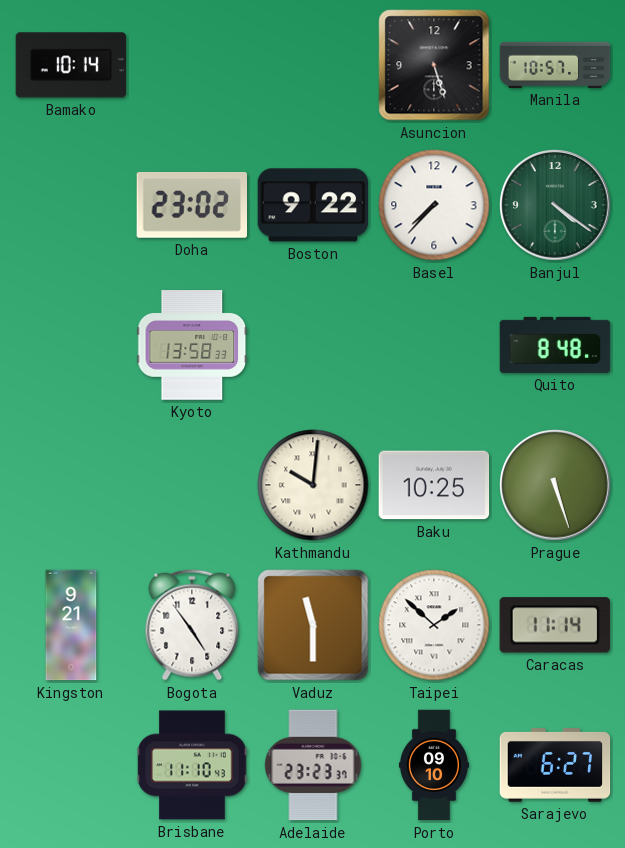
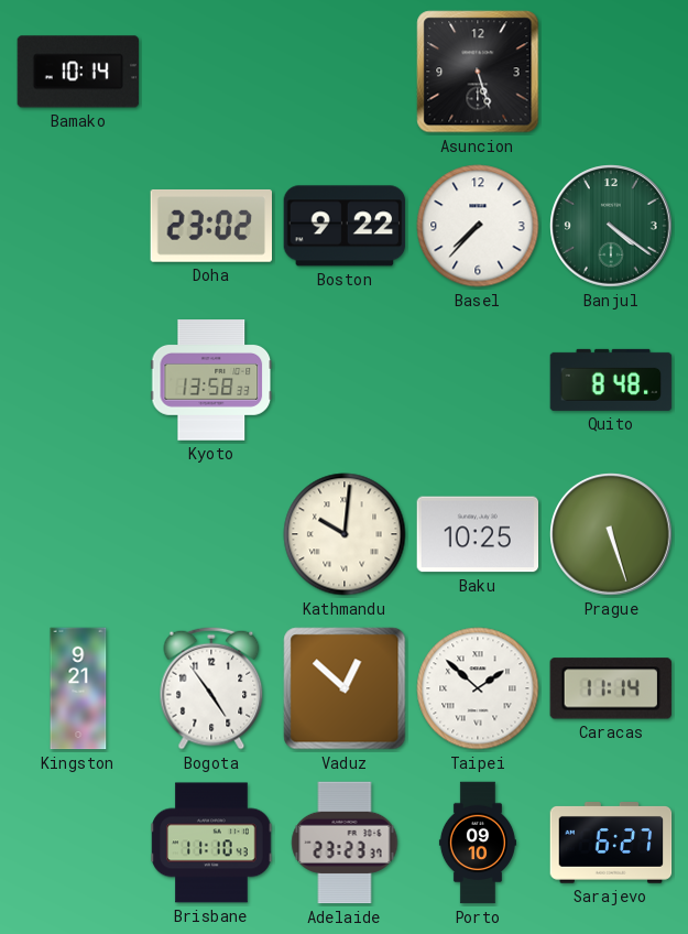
Manila: 10:57 -> none
Vaduz: 11:30 -> 12:52
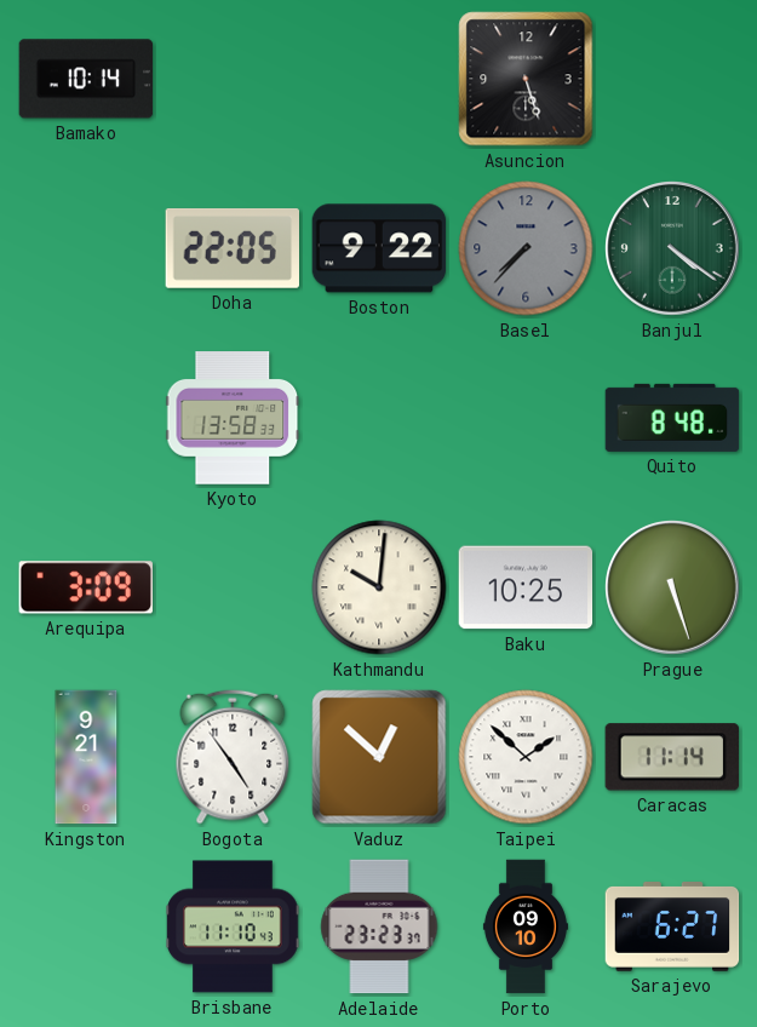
Doha: 23:02 -> 22:05
Basel dial: white -> grey
Arequipa: none -> 3:09
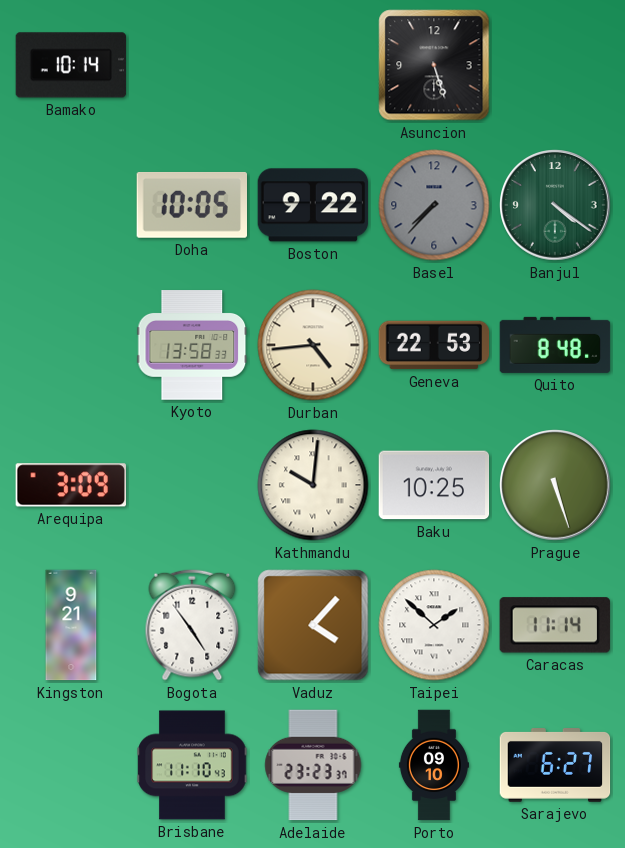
Doha: 22:05 -> 10:05
Durban: none -> 4:44
Geneva: none -> 22:53
Vaduz: 12:52 -> 4:07
